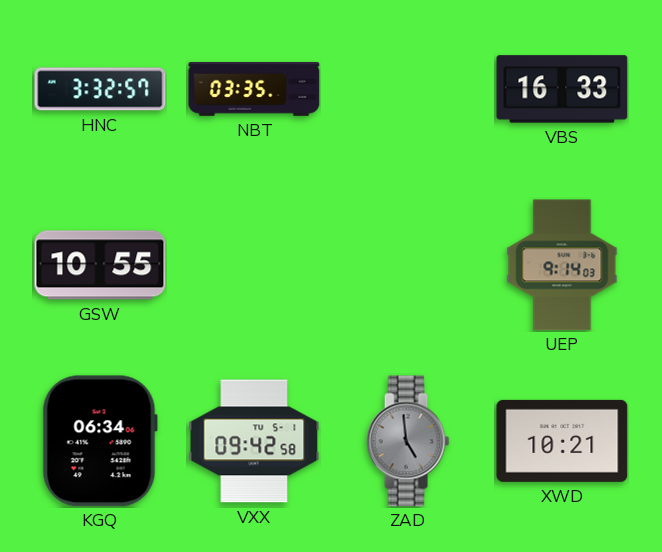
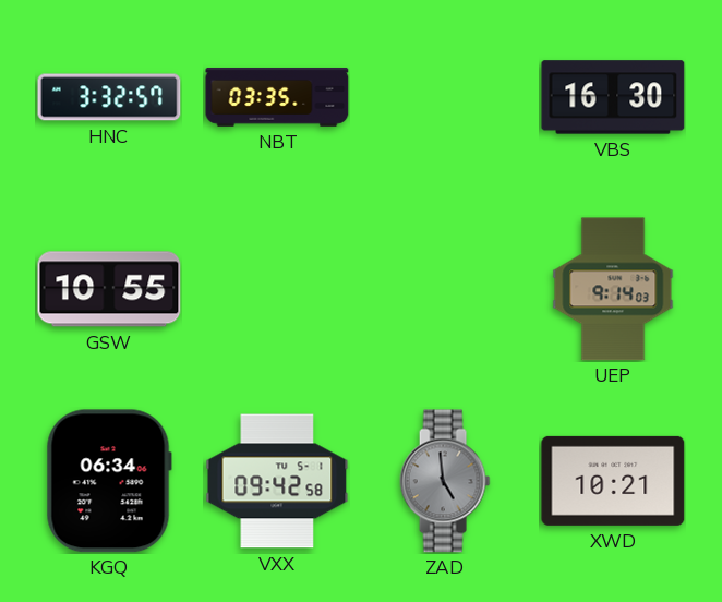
VBS: 16:33 -> 16:30
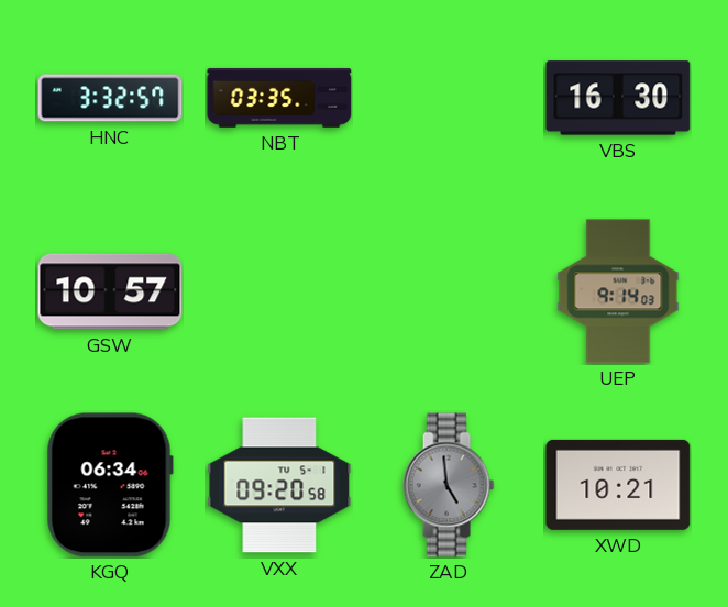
GSW: 10:55 -> 10:57
VXX: 09:42 -> 09:20
